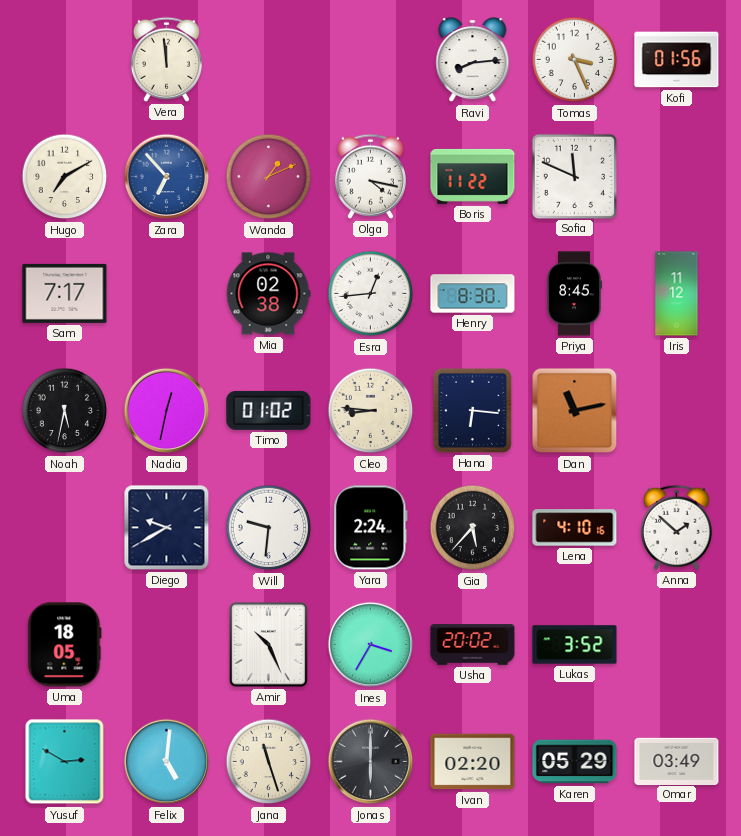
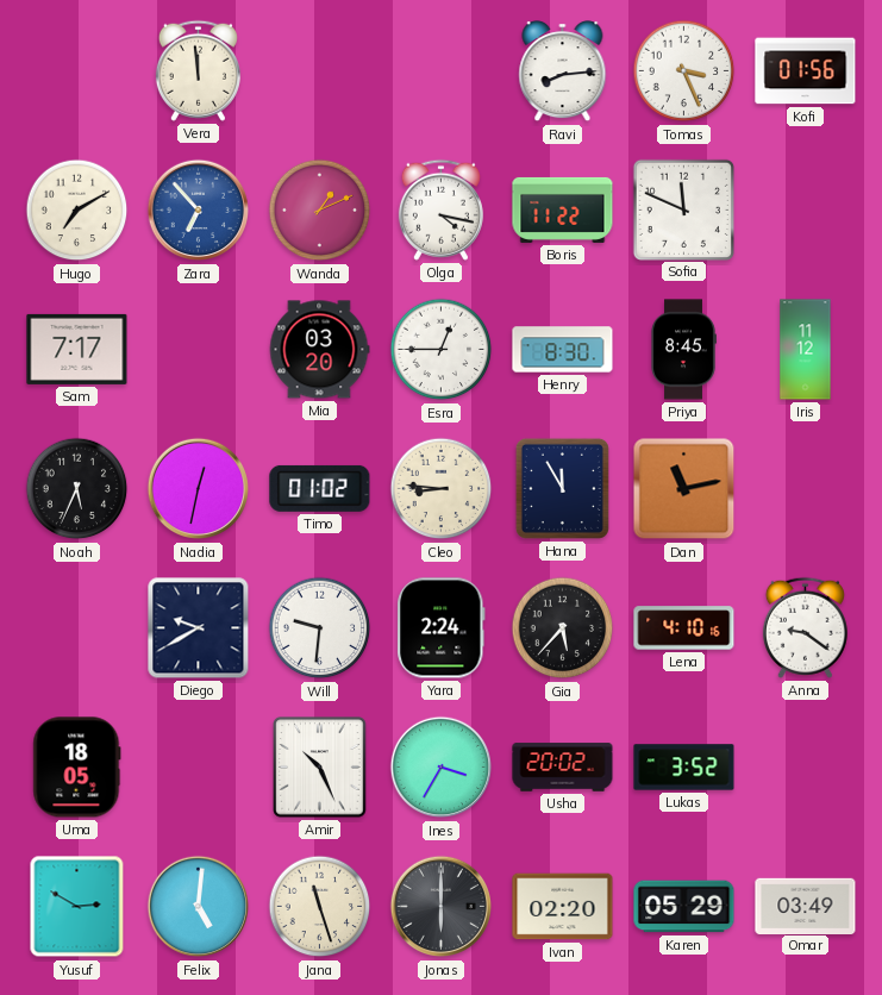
Mia: 02:38 -> 03:20
Esra: 12:44 -> 12:45
Noah: 5:32 -> 5:34
Hana: 6:16 -> 11:55
Anna: 1:52 -> 9:21
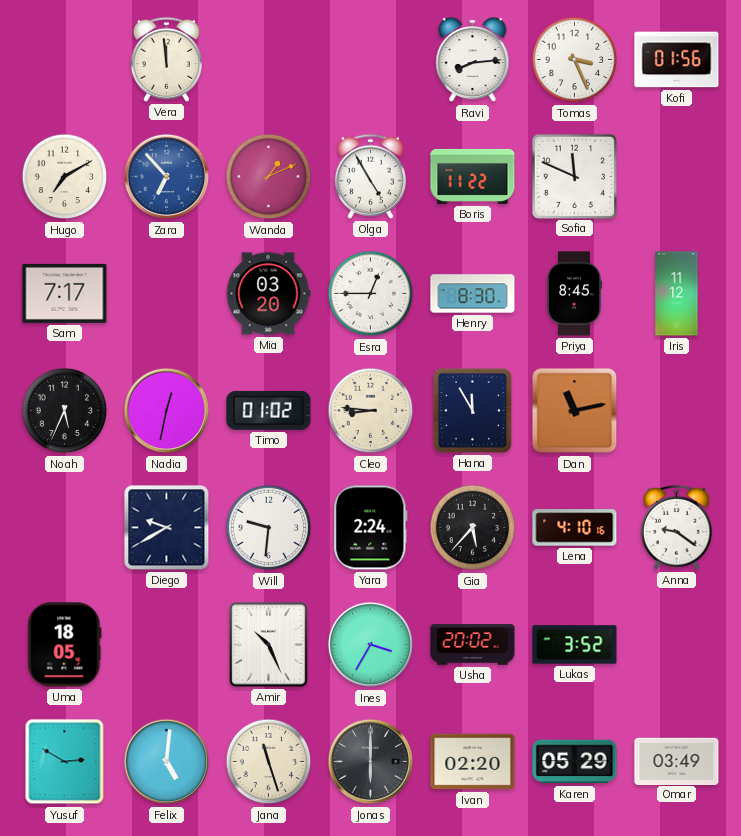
Olga: 4:17 -> 4:55
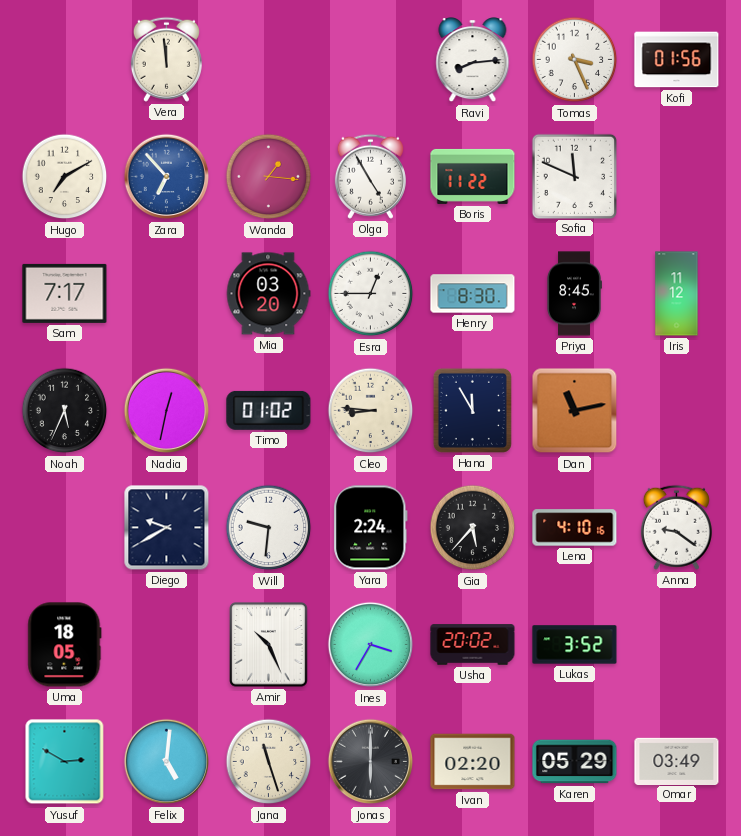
Wanda: 1:11 -> 1:16
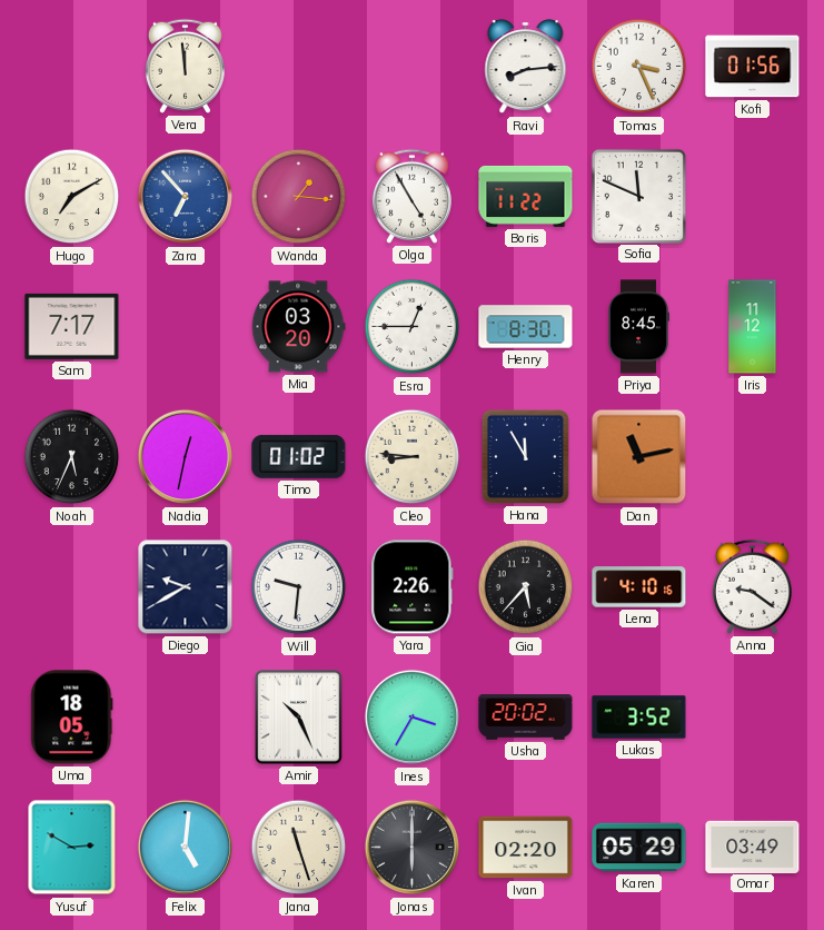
Yara: 2:24 -> 2:26
